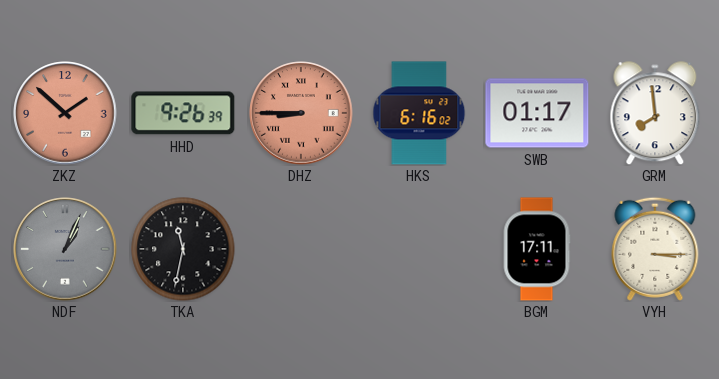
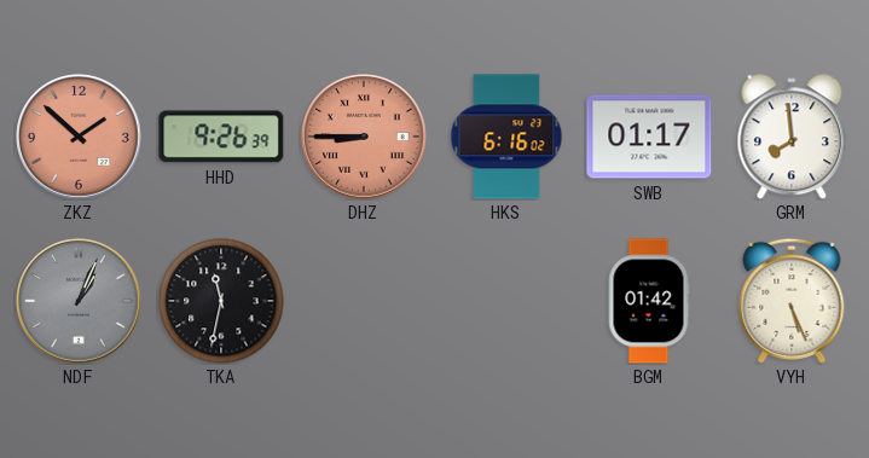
BGM: 17:11 -> 01:42
VYH: 3:15 -> 5:26
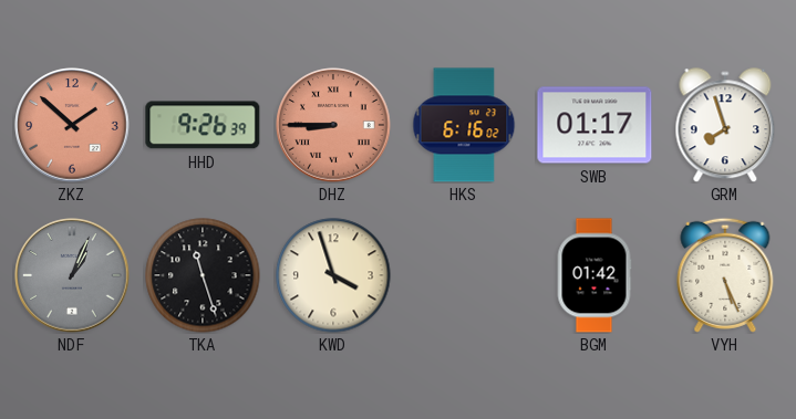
GRM: 7:59 -> 7:57
TKA: 11:32 -> 11:27
KWD: none -> 3:57
